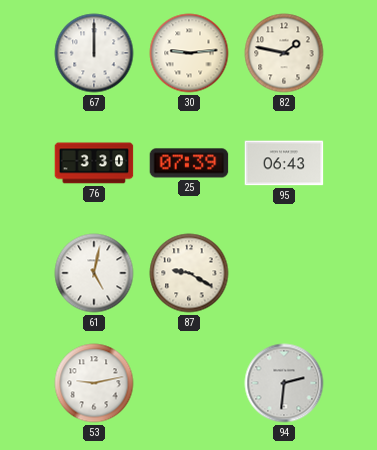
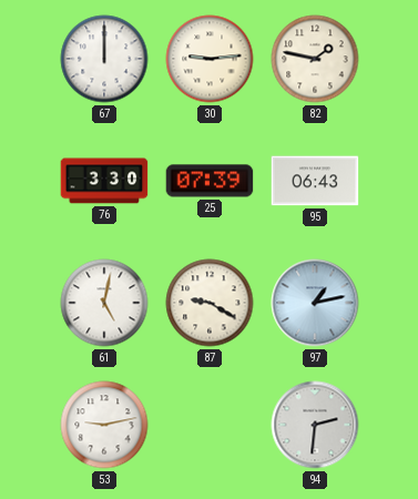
97: none -> 1:13
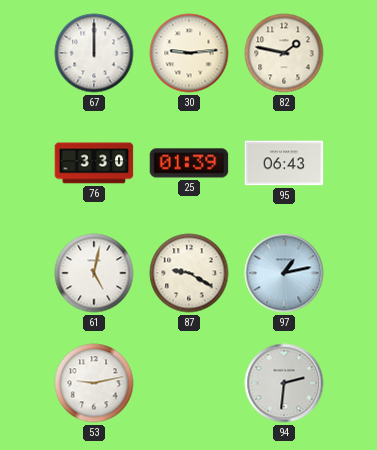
25: 07:39 -> 01:39
